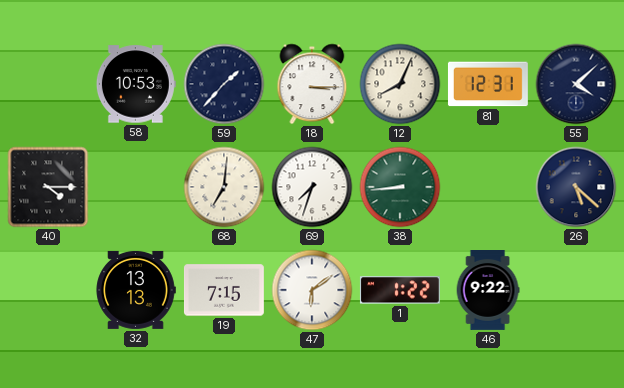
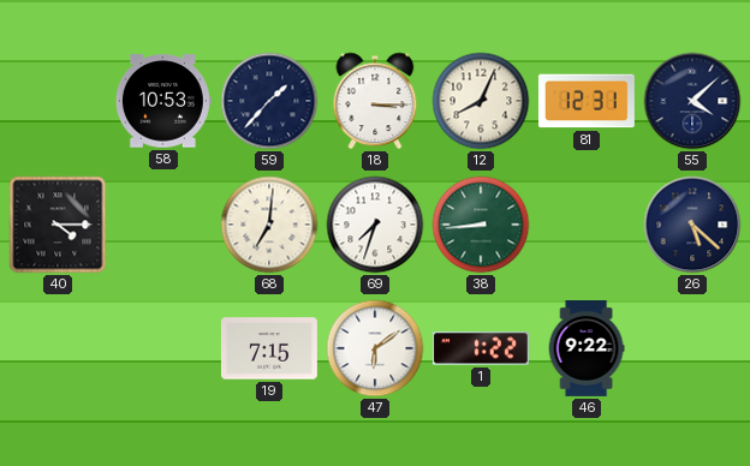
32: 13:13 -> none
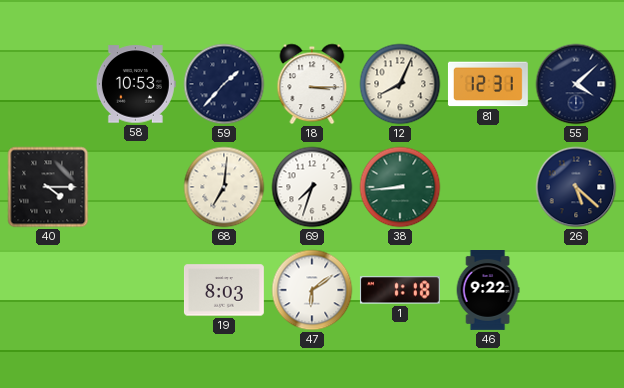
19: 7:15 -> 8:03
1: 1:22 -> 1:18
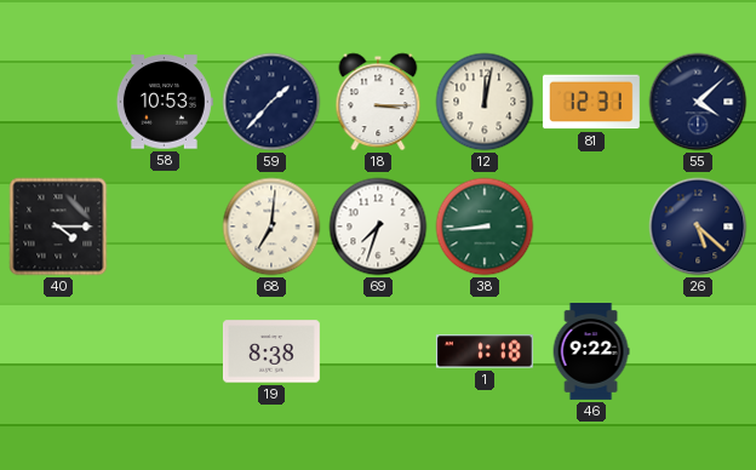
12: 8:04 -> 12:02
19: 8:03 -> 8:38
47: 6:09 -> none
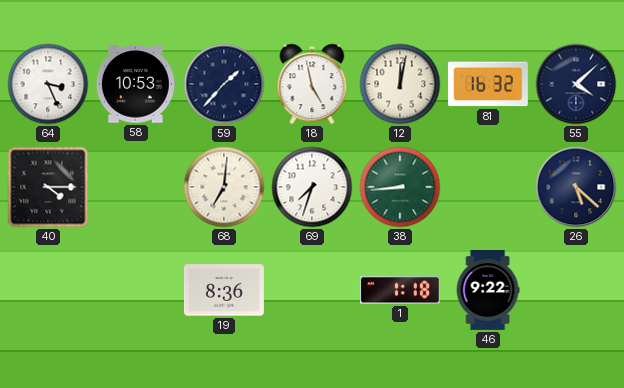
64: none -> 3:26
18: 3:15 -> 4:58
81: 12:31 -> 16:32
19: 8:38 -> 8:36
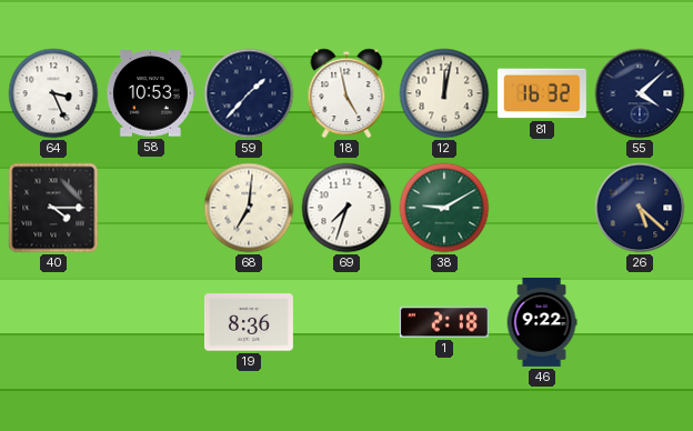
38: 8:44 -> 9:10
1: 1:18 -> 2:18
